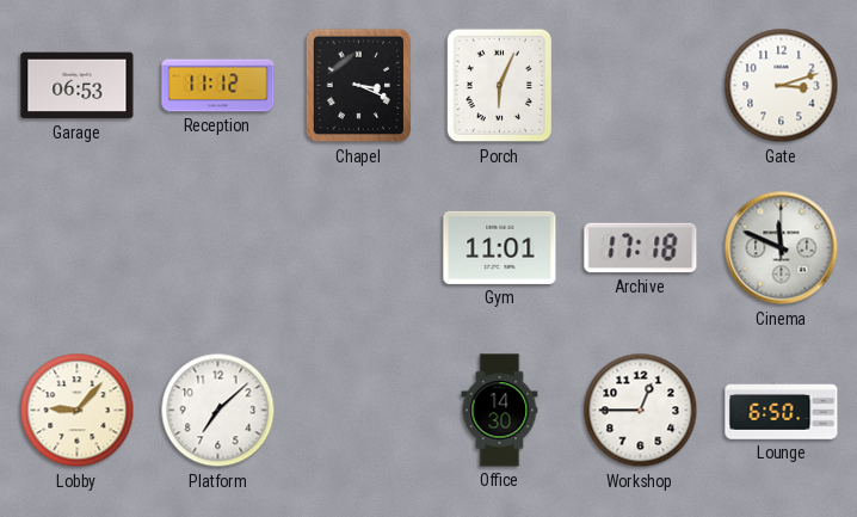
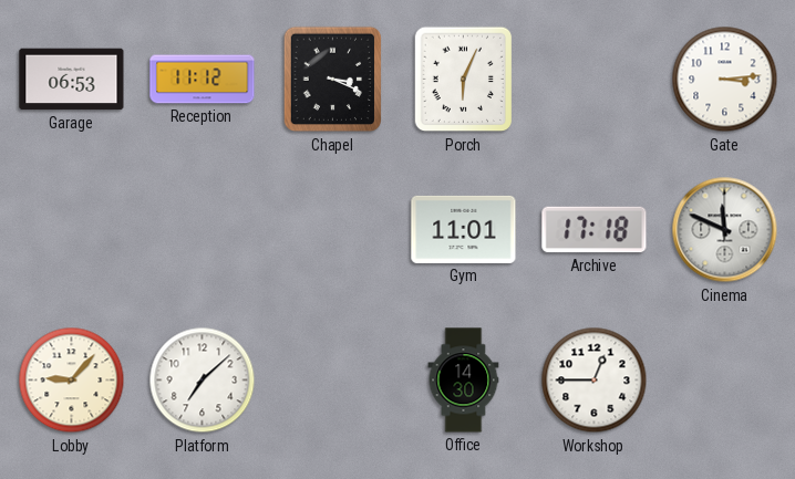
Gate: 3:12 -> 3:14
Lounge: 6:50 -> none
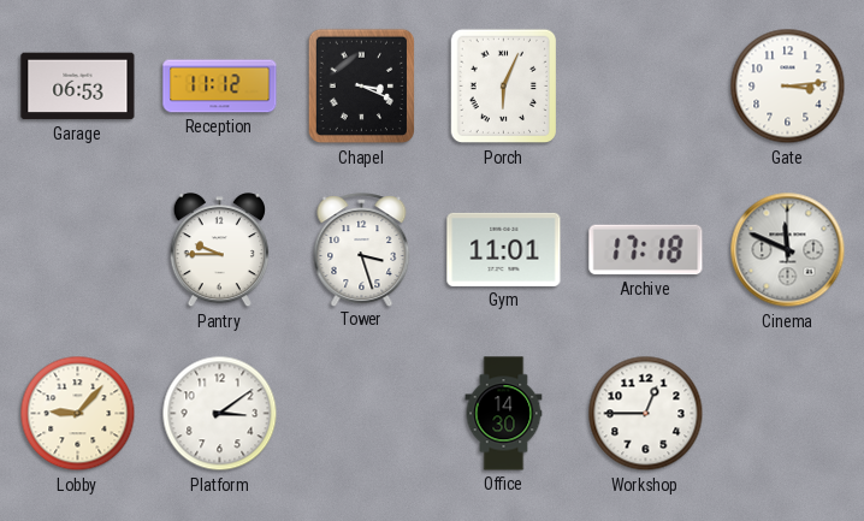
Pantry: none -> 9:45
Tower: none -> 3:27
Platform: 7:08 -> 3:09
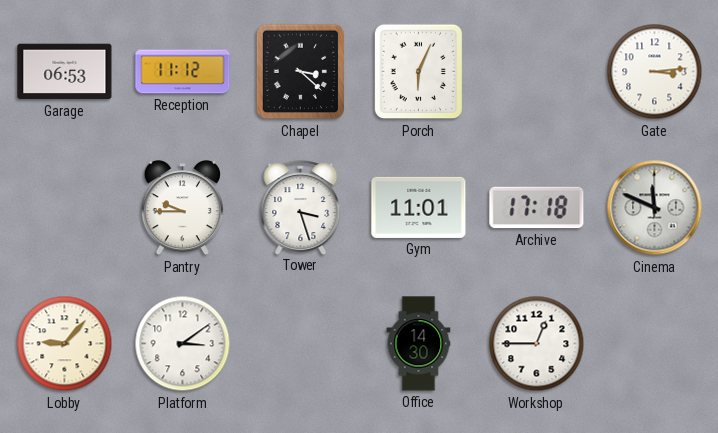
Chapel: 3:19 -> 3:22
